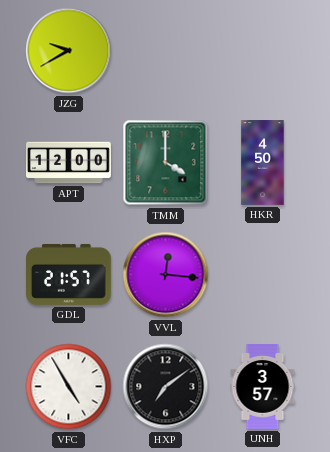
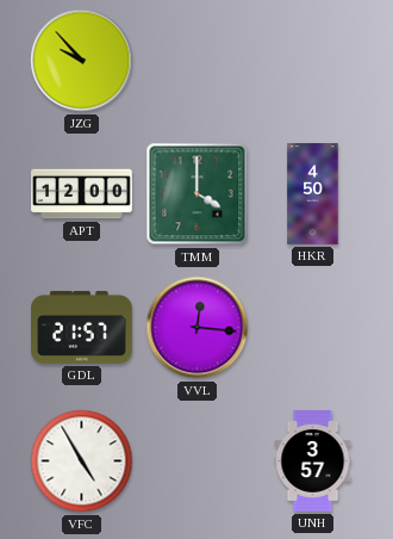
JZG: 9:40 -> 9:53
HXP: 7:09 -> none
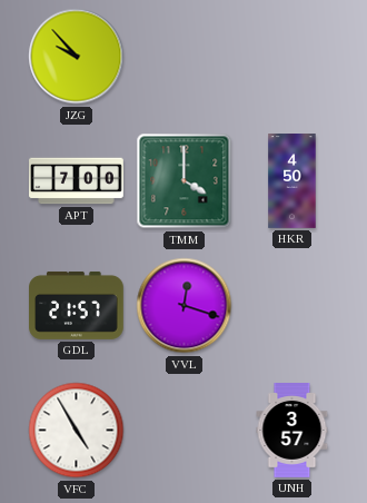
APT: 12:00 -> 7:00
VVL: 12:16 -> 12:18
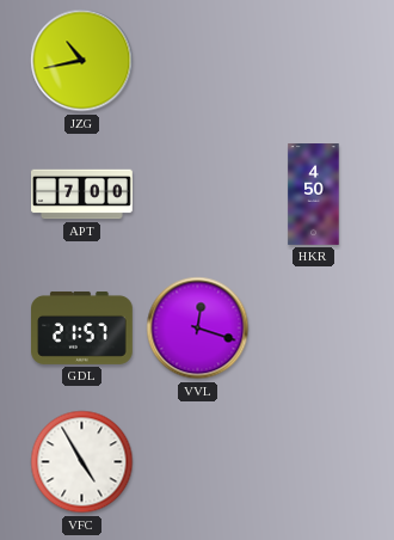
JZG: 9:53 -> 10:43
TMM: 4:00 -> none
UNH: 3:57 -> none
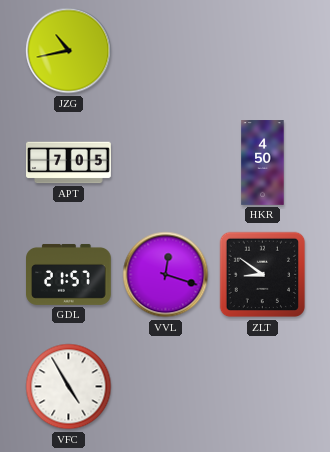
APT: 7:00 -> 7:05
ZLT: none -> 8:51
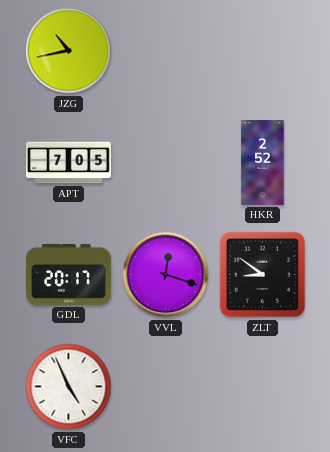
HKR: 4:50 -> 2:52
GDL: 21:57 -> 20:17
VFC: 4:55 -> 4:56
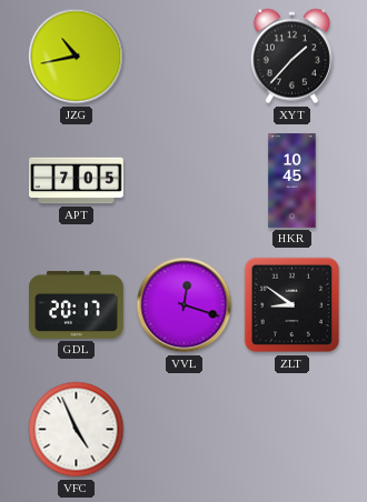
XYT: none -> 1:37
HKR: 2:52 -> 10:45
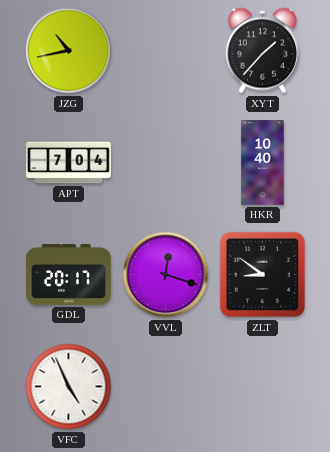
APT: 7:05 -> 7:04
HKR: 10:45 -> 10:40
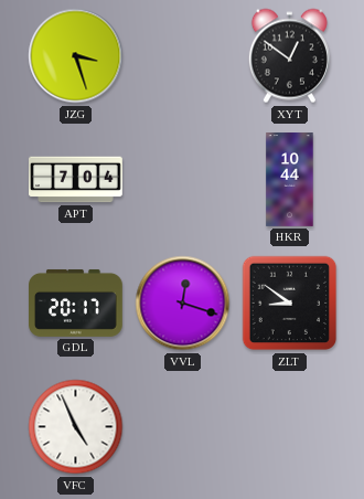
JZG: 10:43 -> 3:27
XYT: 1:37 -> 12:51
HKR: 10:40 -> 10:44
